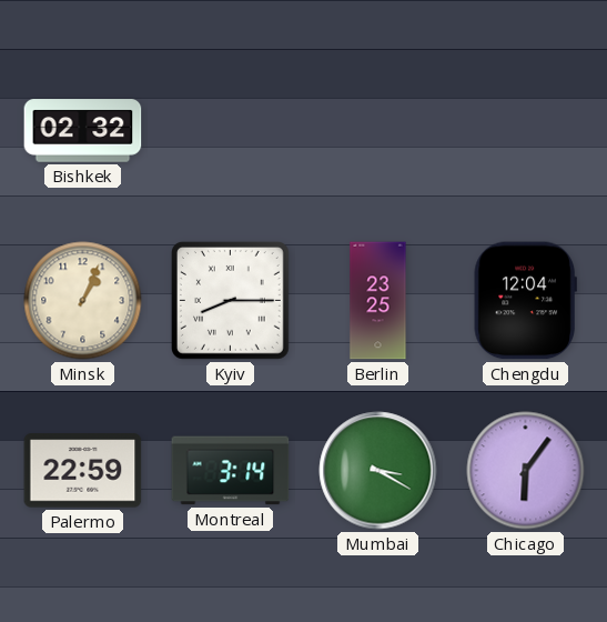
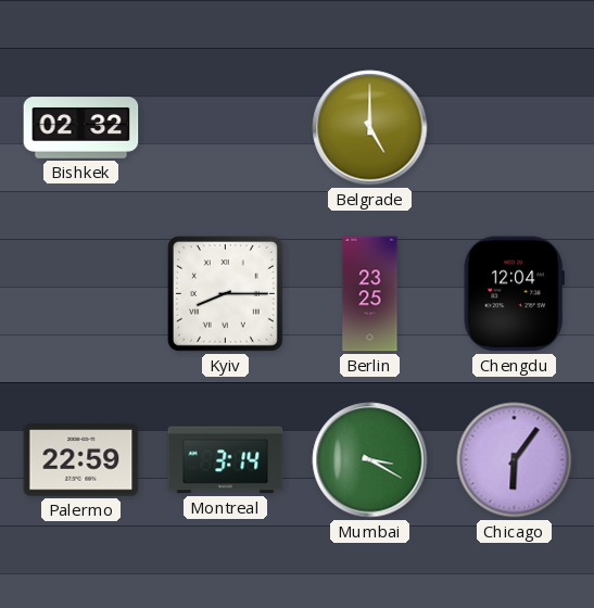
Belgrade: none -> 5:00
Minsk: 1:04 -> none
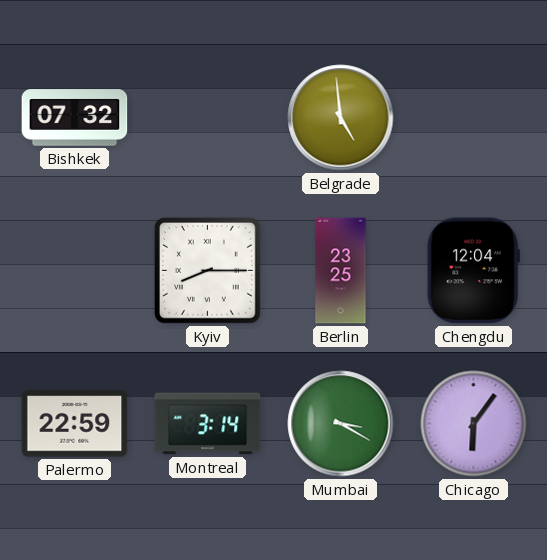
Bishkek: 02:32 -> 07:32
Belgrade: 5:00 -> 4:59
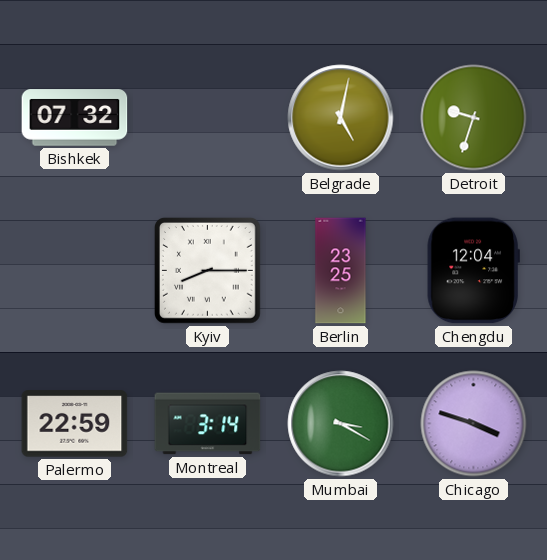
Belgrade: 4:59 -> 5:02
Detroit: none -> 9:33
Chicago: 6:06 -> 3:48
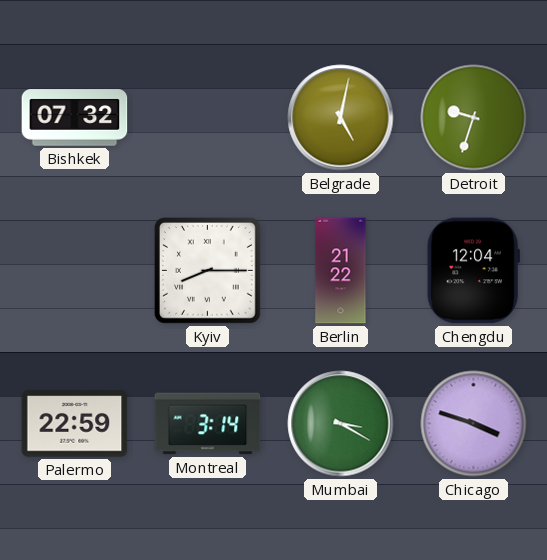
Berlin: 23:25 -> 21:22
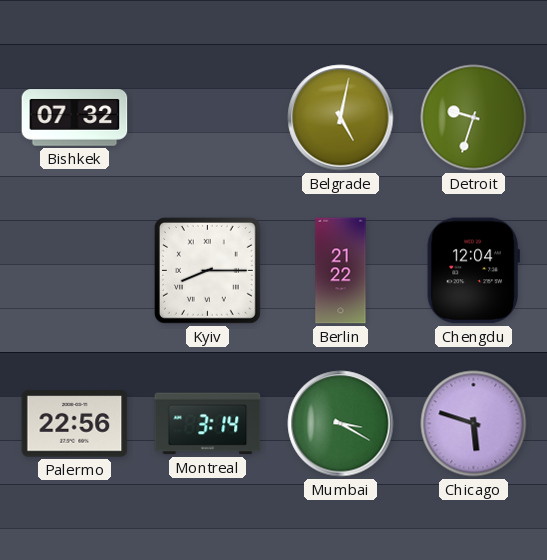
Palermo: 22:59 -> 22:56
Chicago: 3:48 -> 5:48
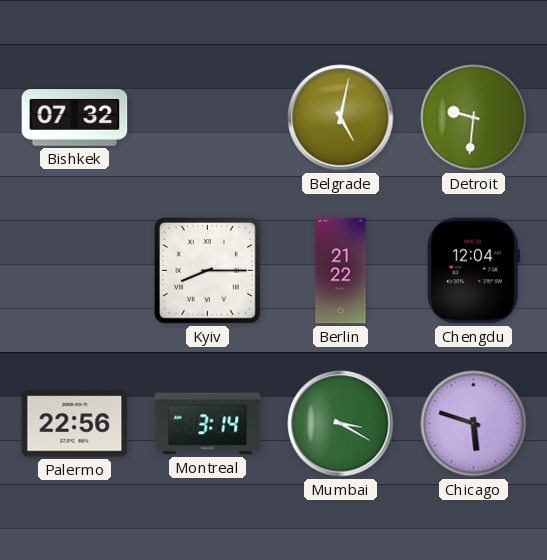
Detroit: 9:33 -> 9:31
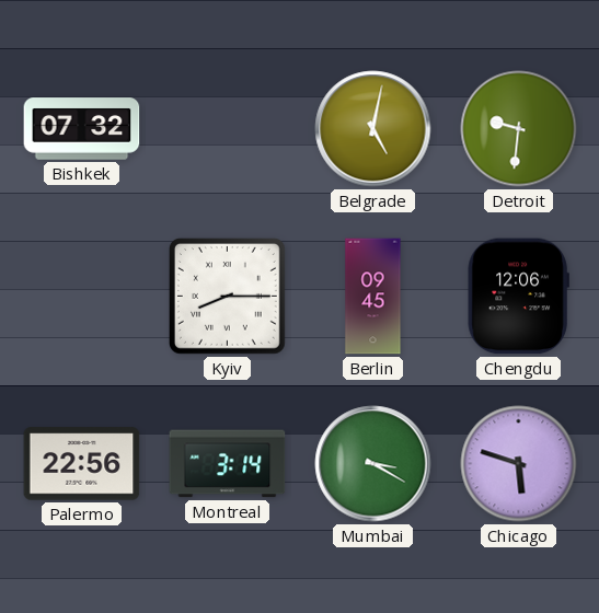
Berlin: 21:22 -> 09:45
Chengdu: 12:04 -> 12:06
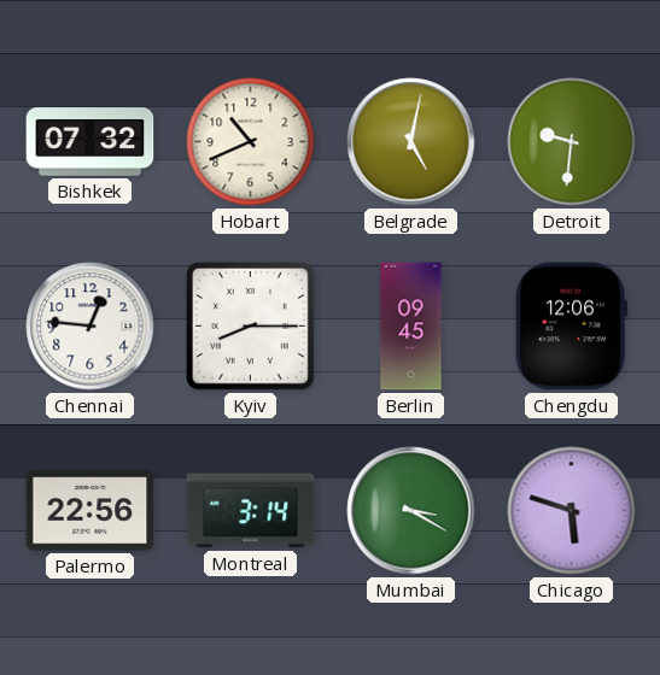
Hobart: none -> 10:41
Chennai: none -> 12:46
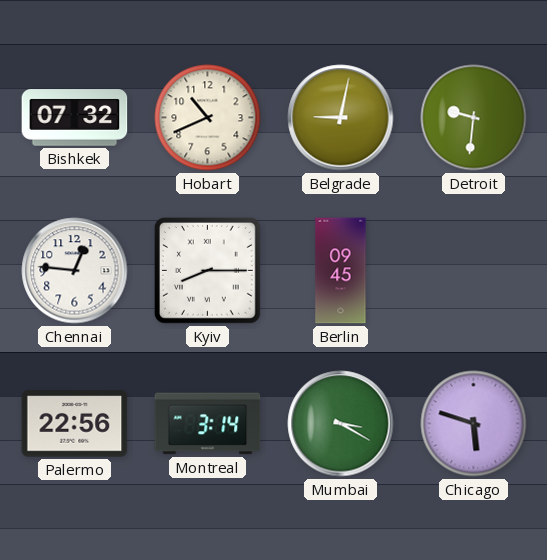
Belgrade: 5:02 -> 9:02
Chengdu: 12:06 -> none
